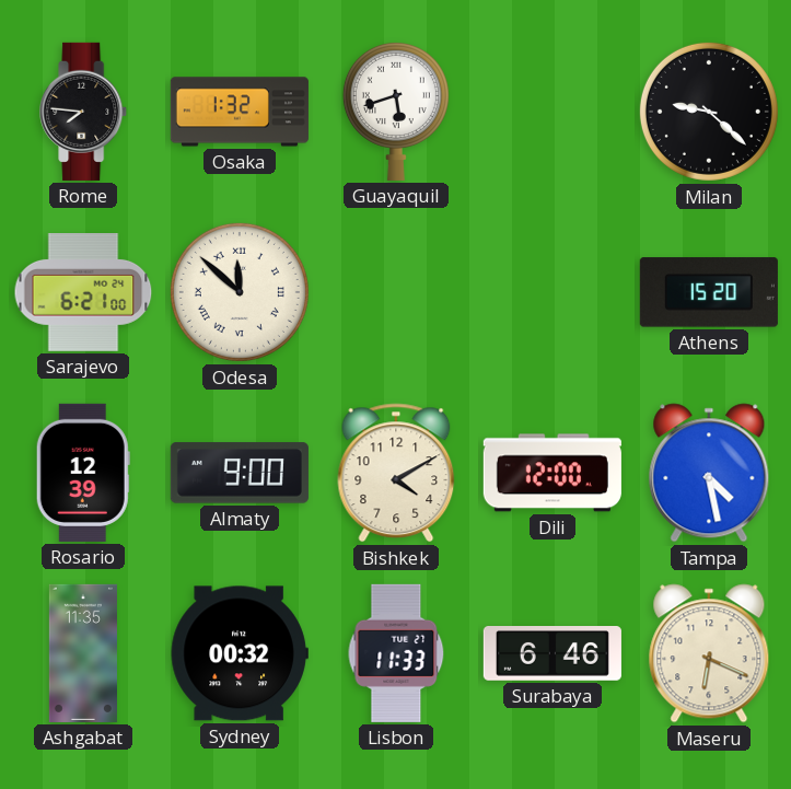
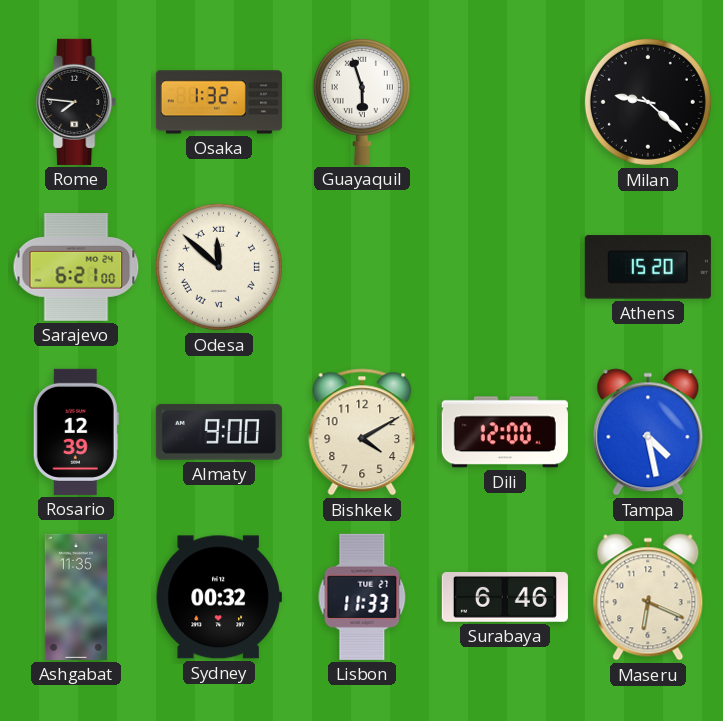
Guayaquil: 5:42 -> 5:57
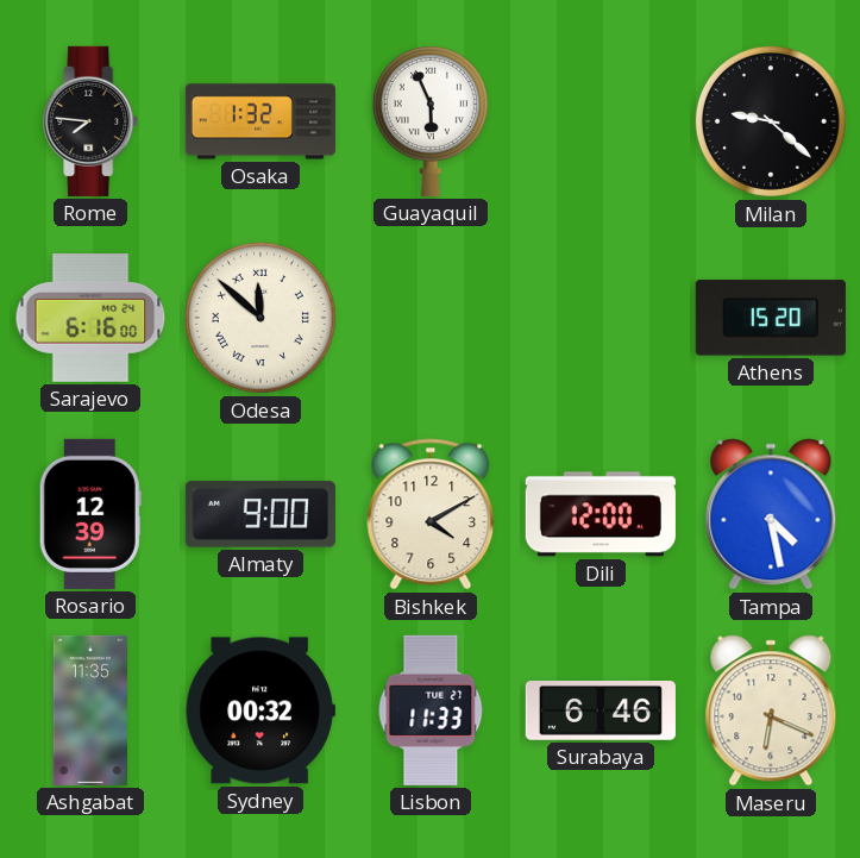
Guayaquil: 5:57 -> 5:56
Sarajevo: 6:21 -> 6:16
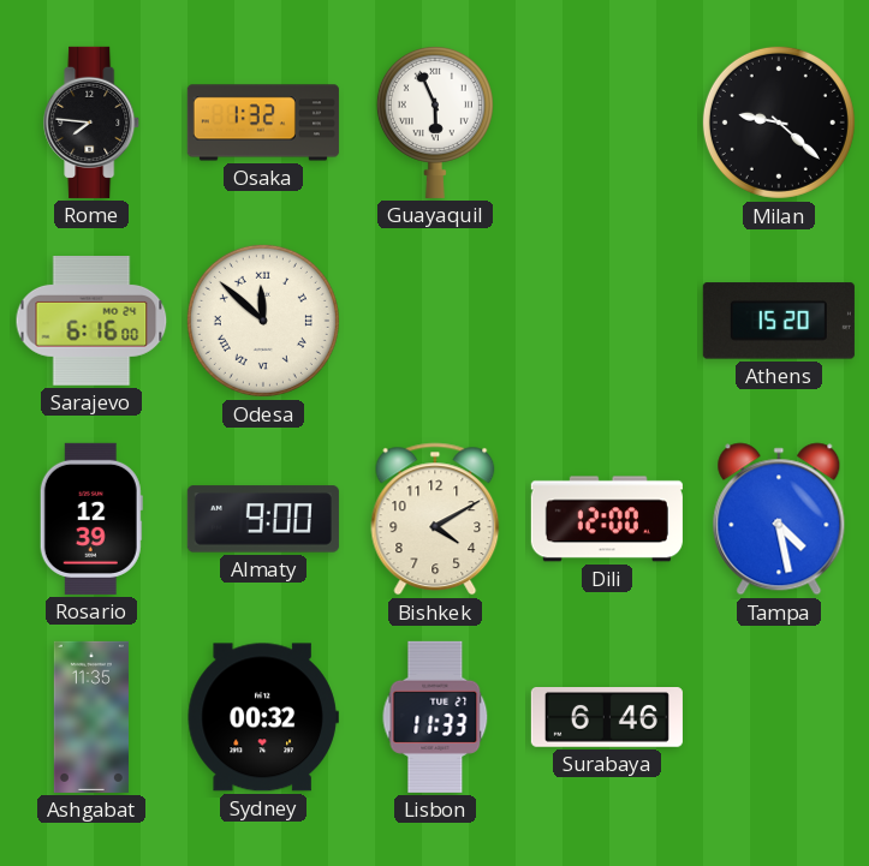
Maseru: 6:19 -> none
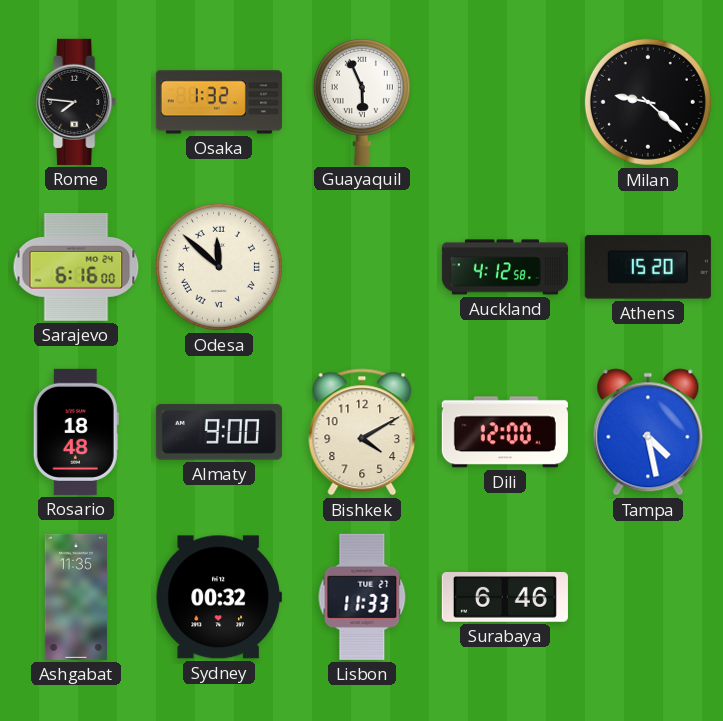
Auckland: none -> 4:12
Rosario: 12:39 -> 18:48
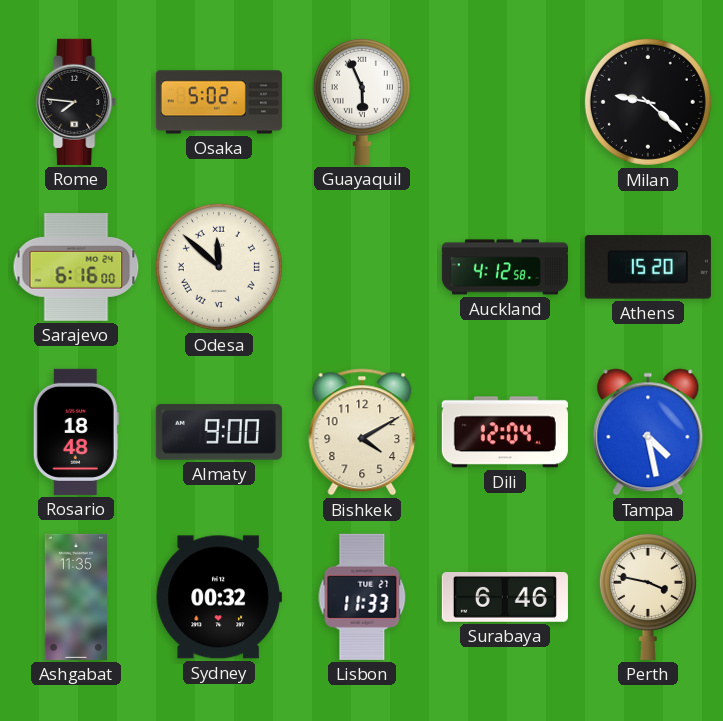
Osaka: 1:32 -> 5:02
Dili: 12:00 -> 12:04
Perth: none -> 3:47
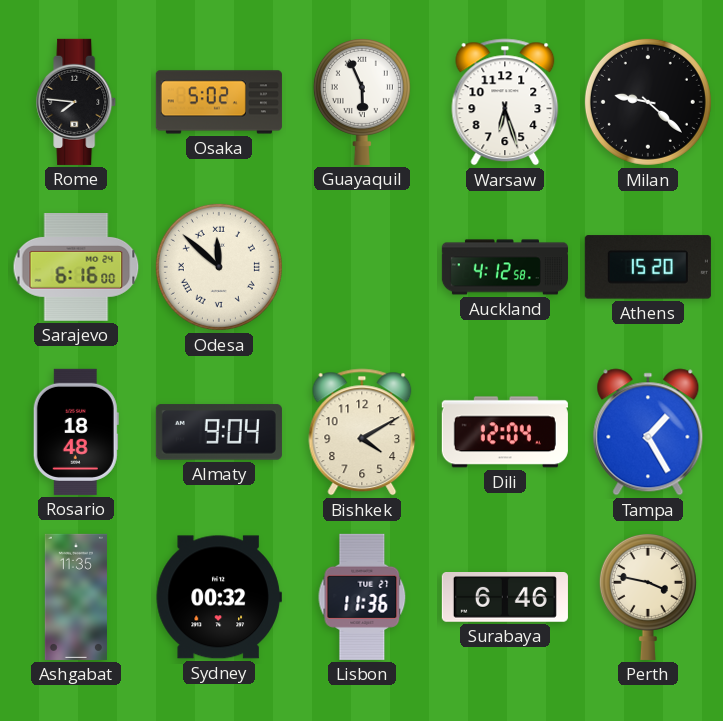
Warsaw: none -> 6:27
Almaty: 9:00 -> 9:04
Tampa: 4:28 -> 1:25
Lisbon: 11:33 -> 11:36
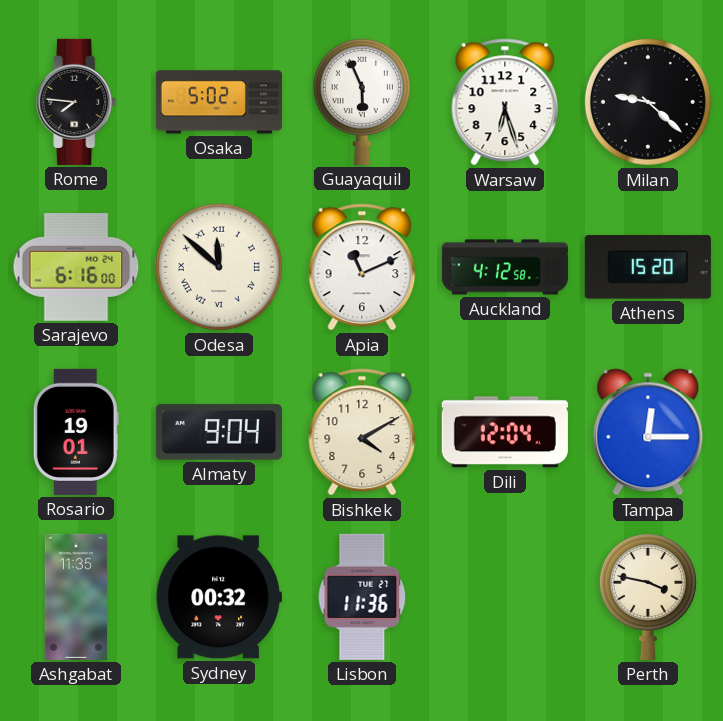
Apia: none -> 11:11
Rosario: 18:48 -> 19:01
Tampa: 1:25 -> 12:15
Surabaya: 6:46 -> none
